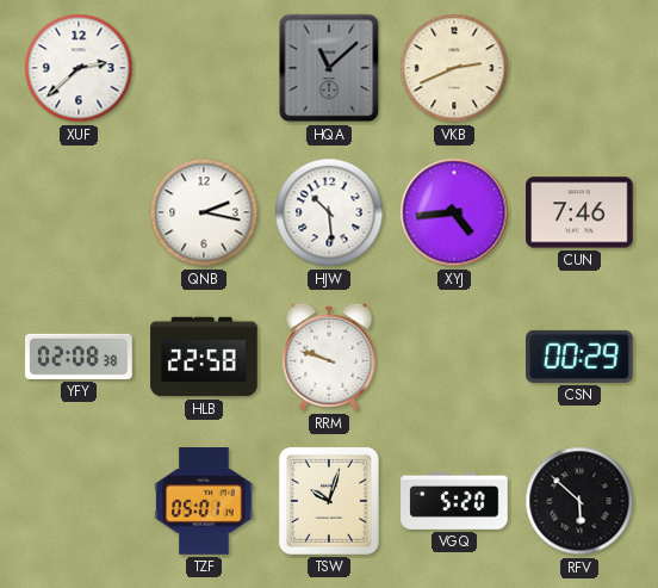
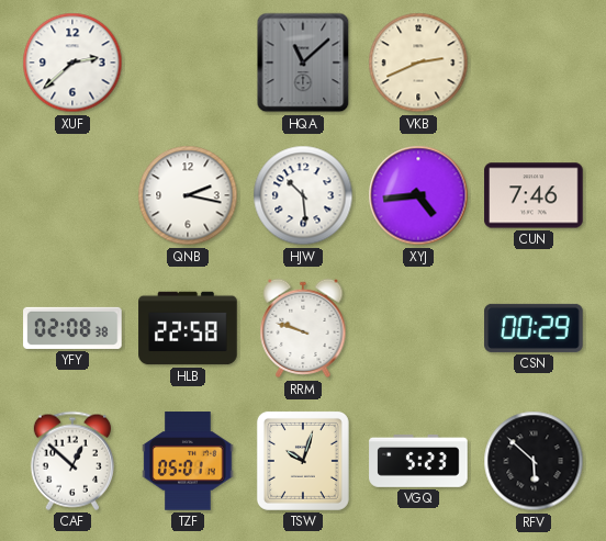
CAF: none -> 12:52
VGQ: 5:20 -> 5:23
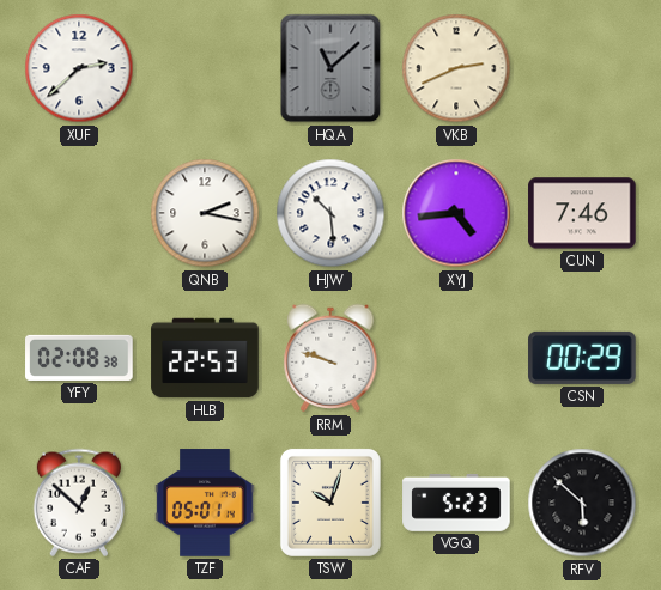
HLB: 22:58 -> 22:53
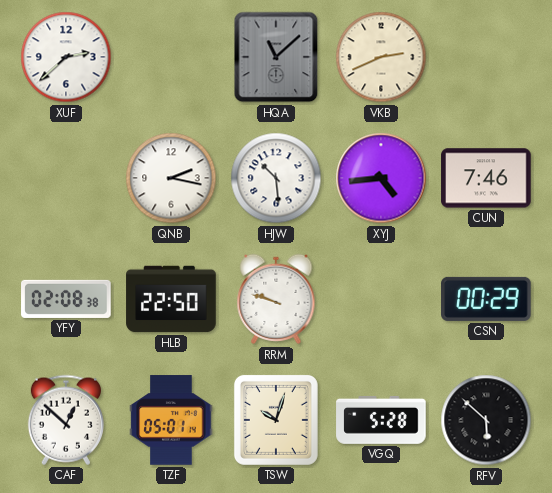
HLB: 22:53 -> 22:50
VGQ: 5:23 -> 5:28
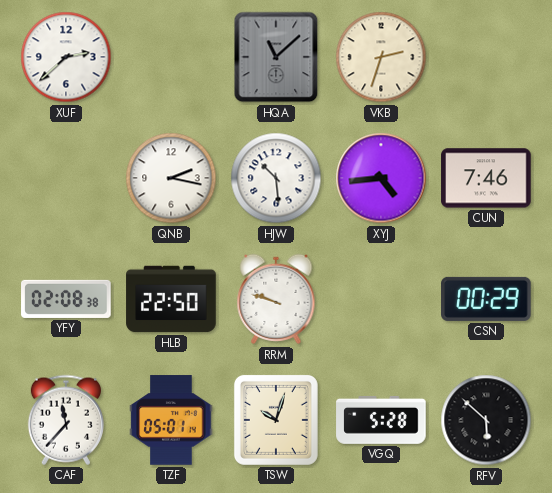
VKB: 2:41 -> 2:33
CAF: 12:52 -> 11:37
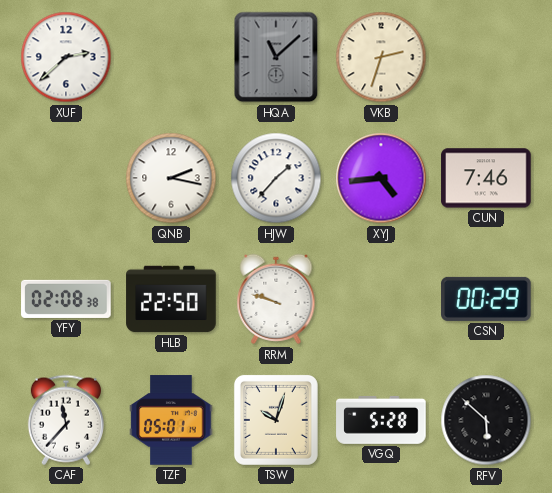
HJW: 10:29 -> 1:37
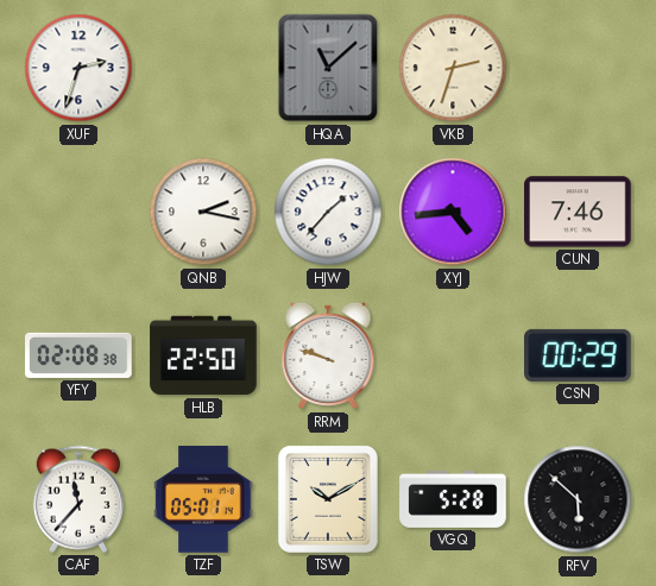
XUF: 2:38 -> 2:33
TSW: 10:03 -> 10:10
